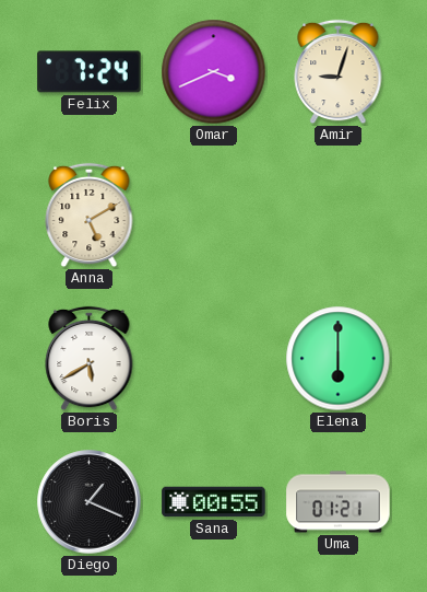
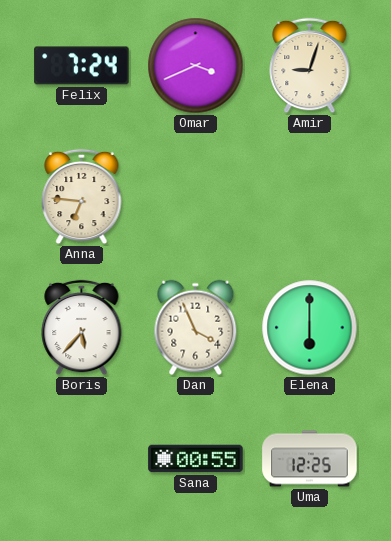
Anna: 5:10 -> 6:46
Boris: 5:40 -> 5:37
Dan: none -> 3:56
Diego: 1:19 -> none
Uma: 01:21 -> 12:25
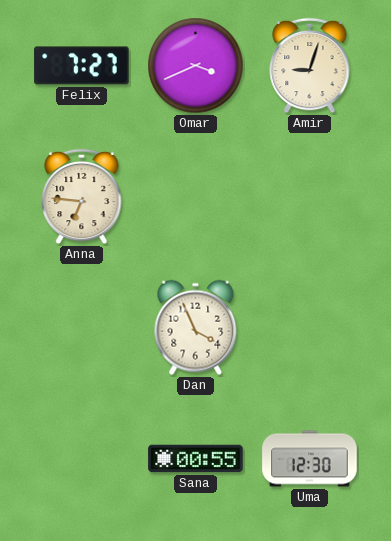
Felix: 7:24 -> 7:27
Boris: 5:37 -> none
Elena: 6:00 -> none
Uma: 12:25 -> 12:30
